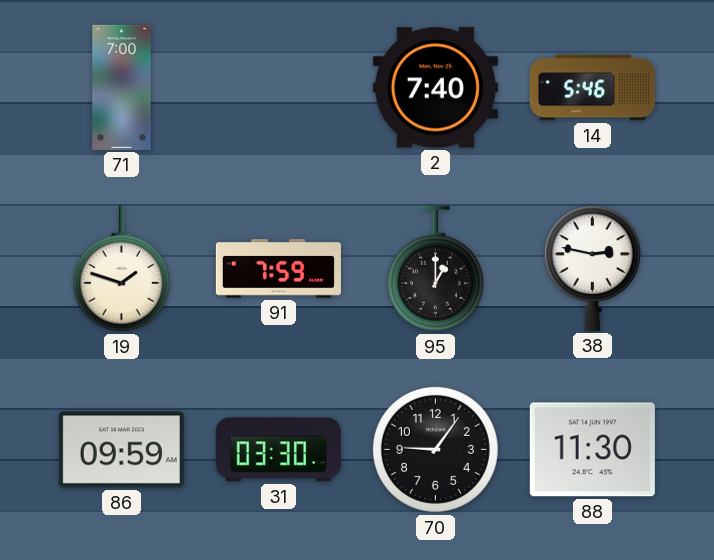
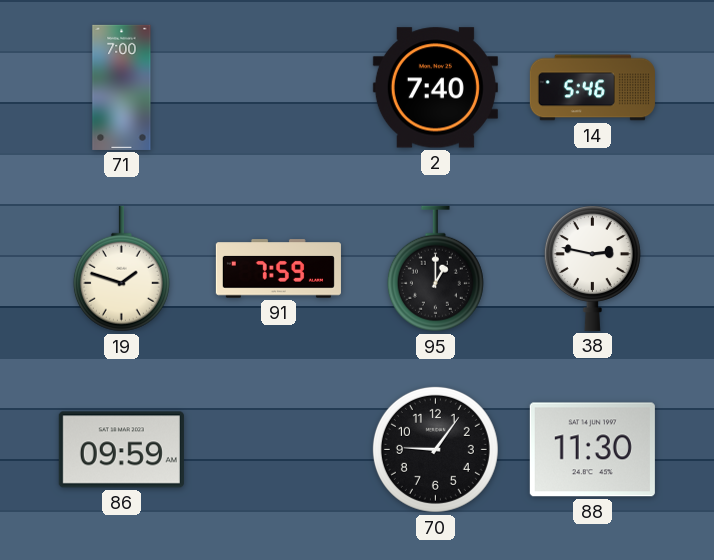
31: 03:30 -> none
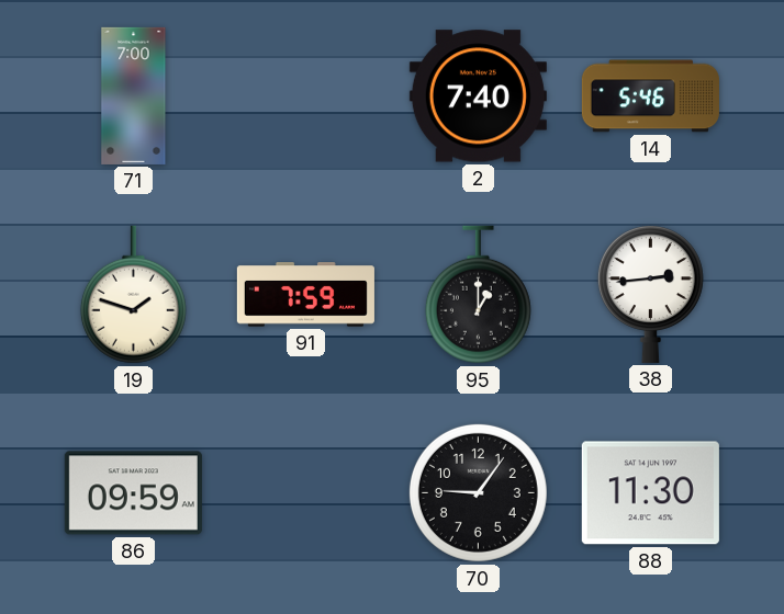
38: 2:47 -> 2:44
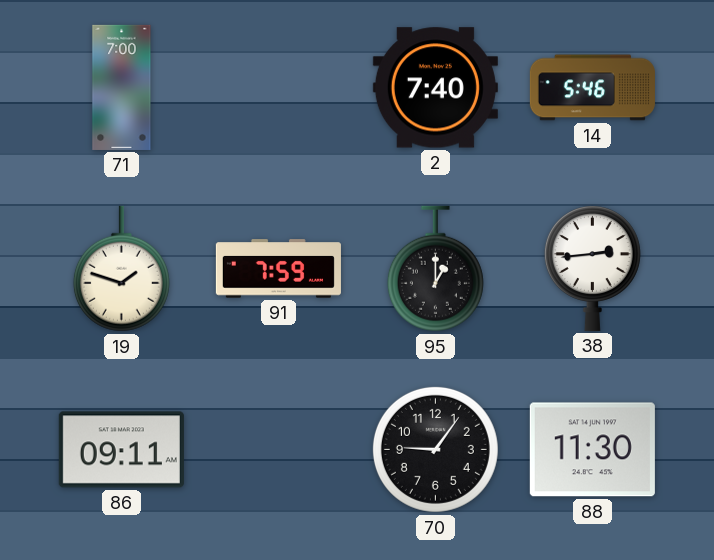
86: 09:59 -> 09:11
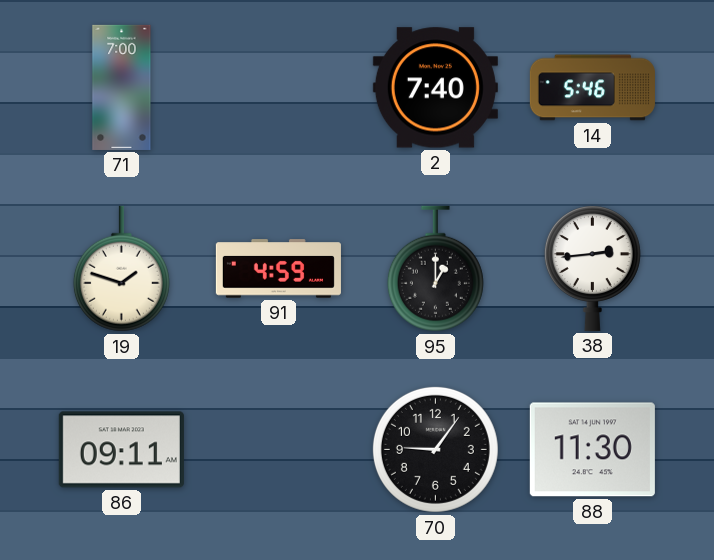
91: 7:59 -> 4:59
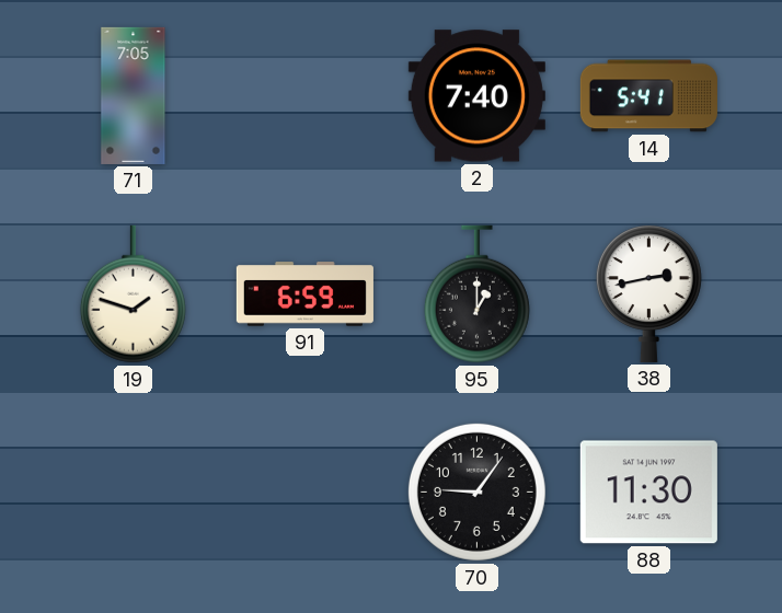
71: 7:00 -> 7:05
14: 5:46 -> 5:41
91: 4:59 -> 6:59
38: 2:44 -> 2:43
86: 09:11 -> none
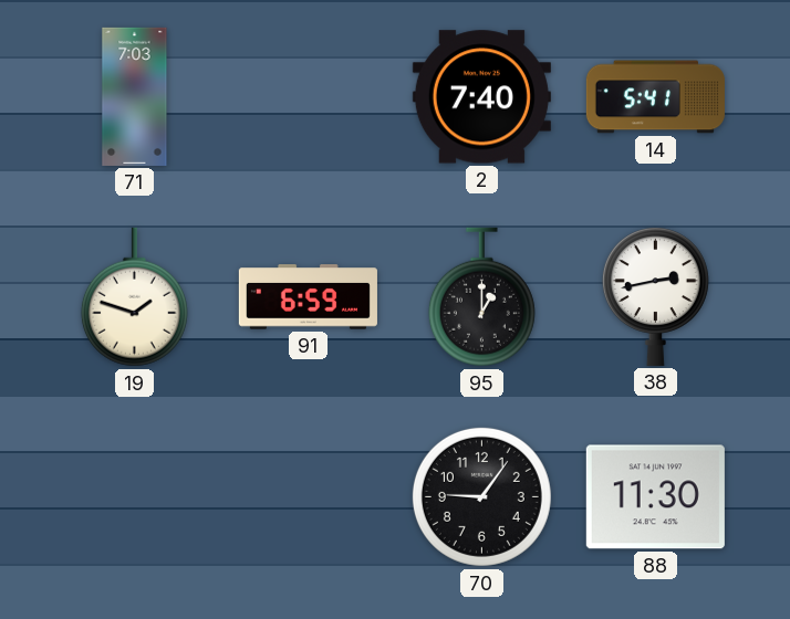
71: 7:05 -> 7:03
